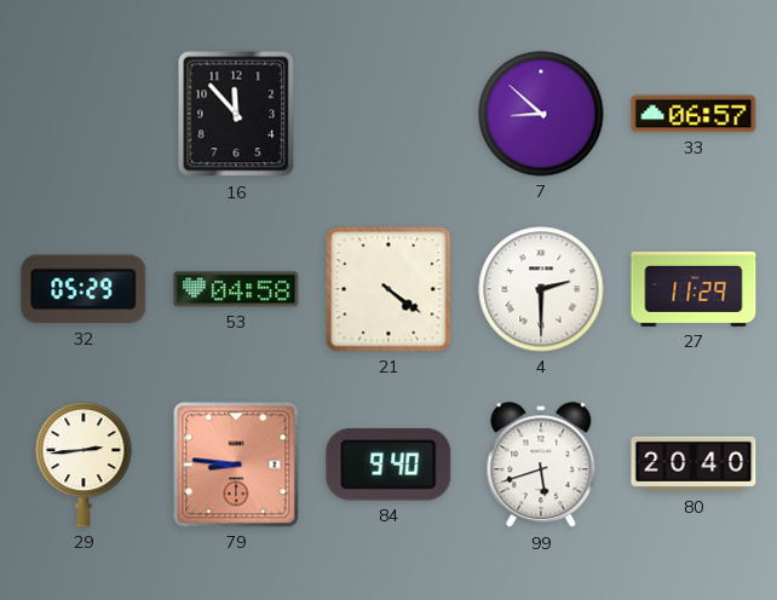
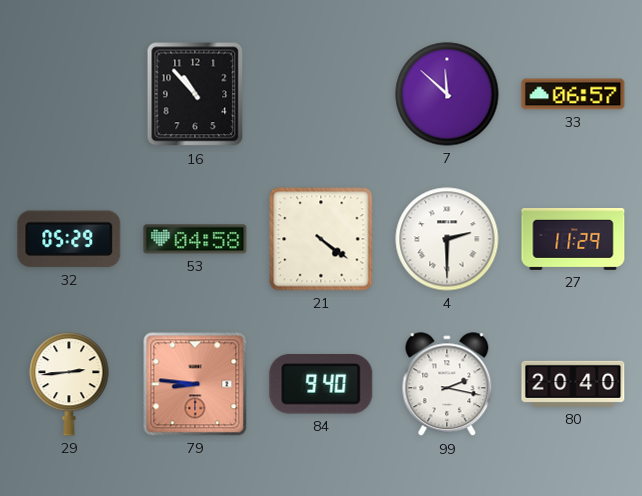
16: 11:53 -> 10:53
7: 8:52 -> 11:52
99: 5:42 -> 2:17
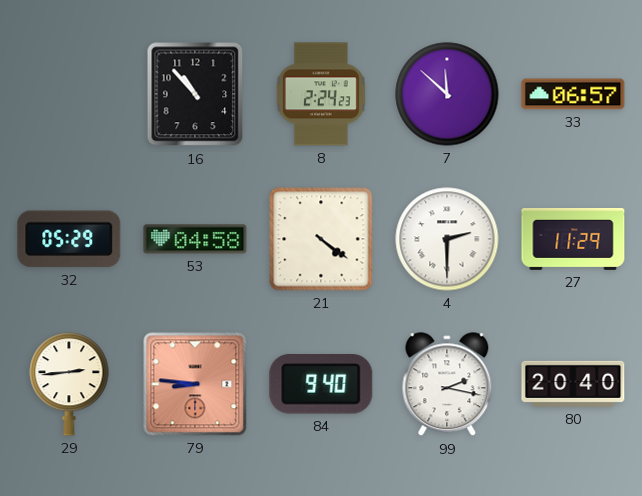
8: none -> 2:24
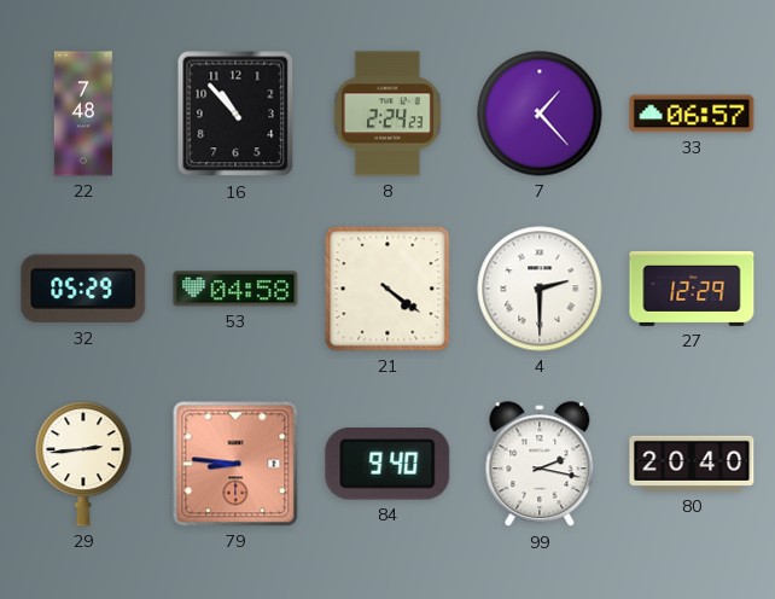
22: none -> 7:48
7: 11:52 -> 1:23
27: 11:29 -> 12:29
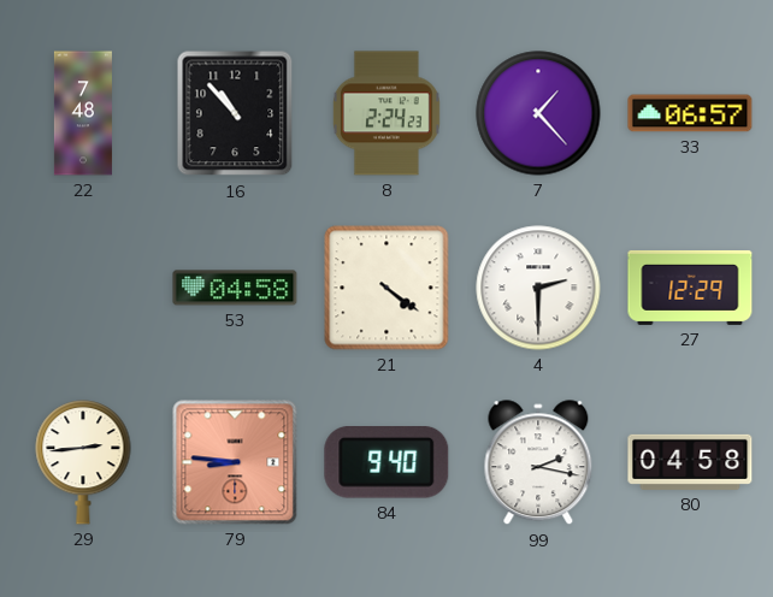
32: 05:29 -> none
80: 20:40 -> 04:58
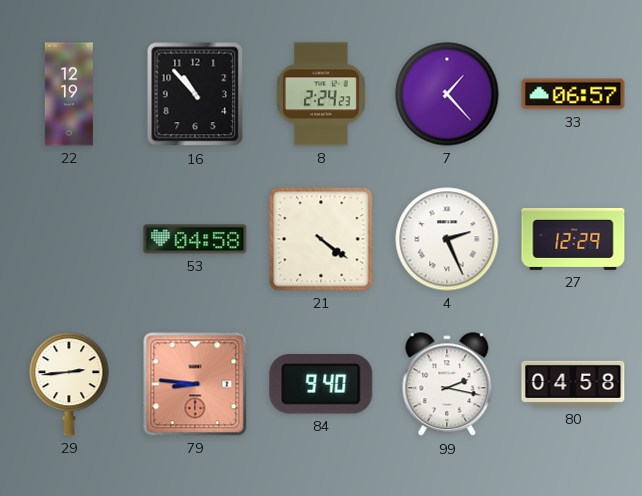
22: 7:48 -> 12:19
4: 2:30 -> 2:26
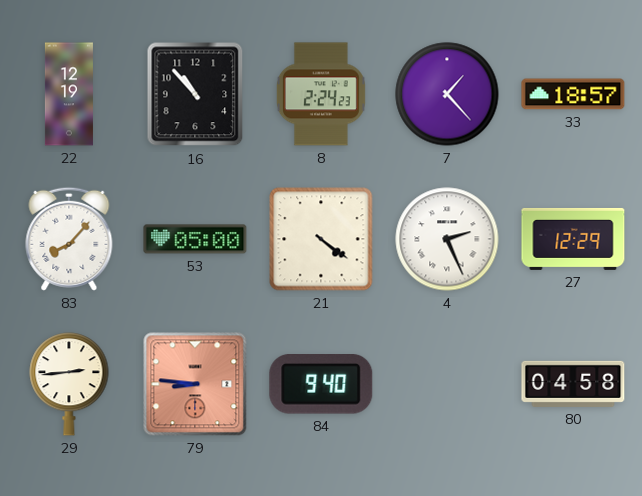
33: 06:57 -> 18:57
83: none -> 8:07
53: 04:58 -> 05:00
99: 2:17 -> none
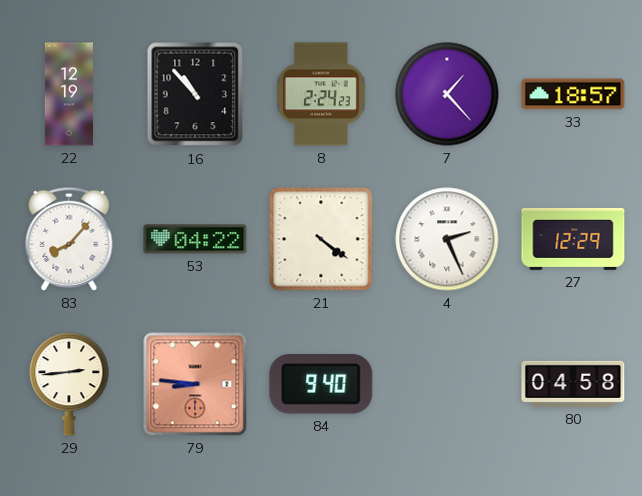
53: 05:00 -> 04:22
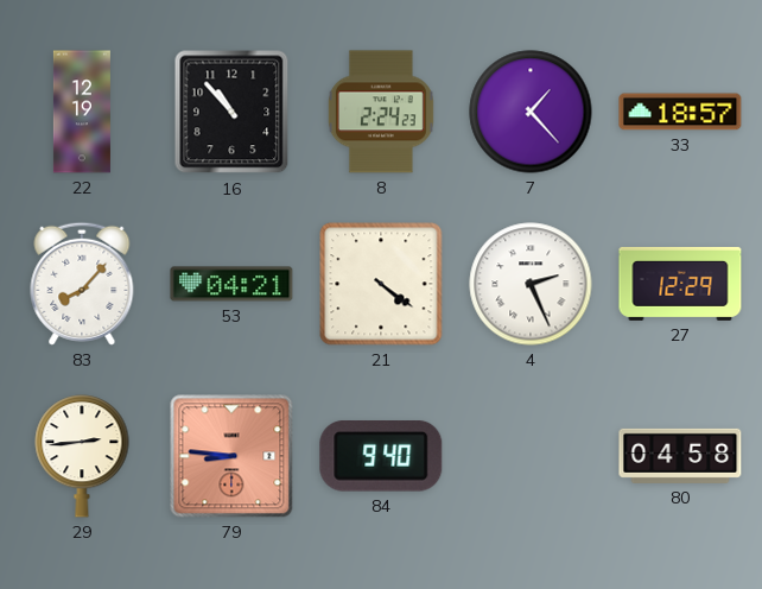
53: 04:22 -> 04:21
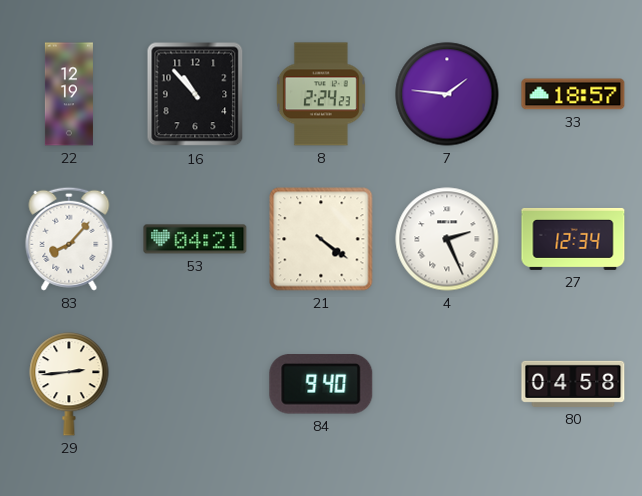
7: 1:23 -> 1:46
27: 12:29 -> 12:34
79: 8:46 -> none
